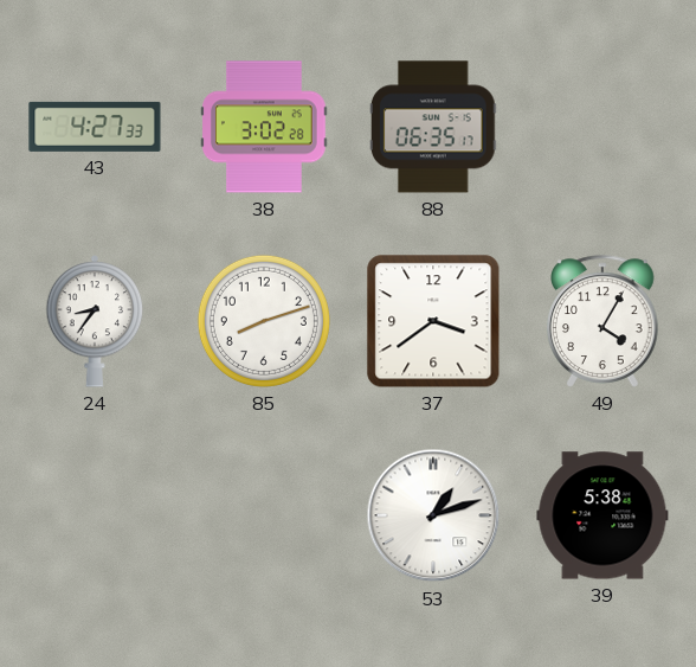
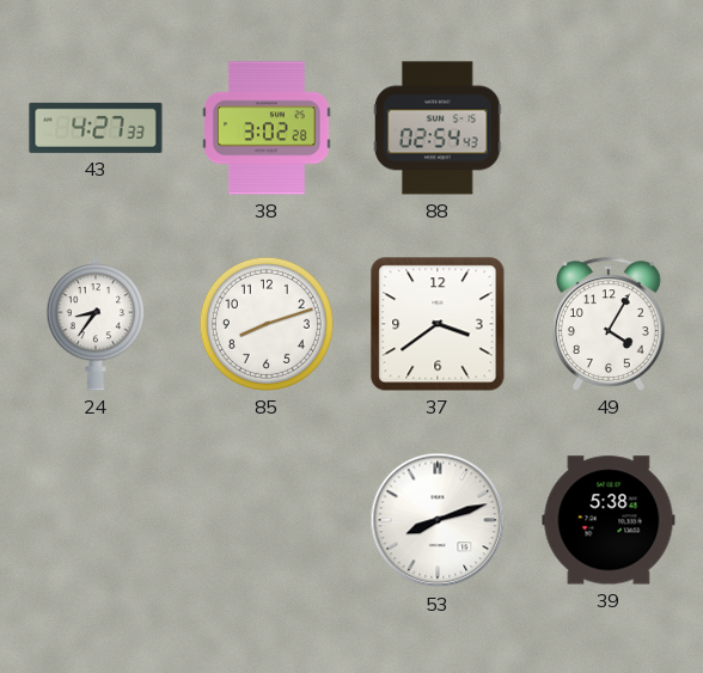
88: 06:35 -> 02:54
53: 1:12 -> 8:12
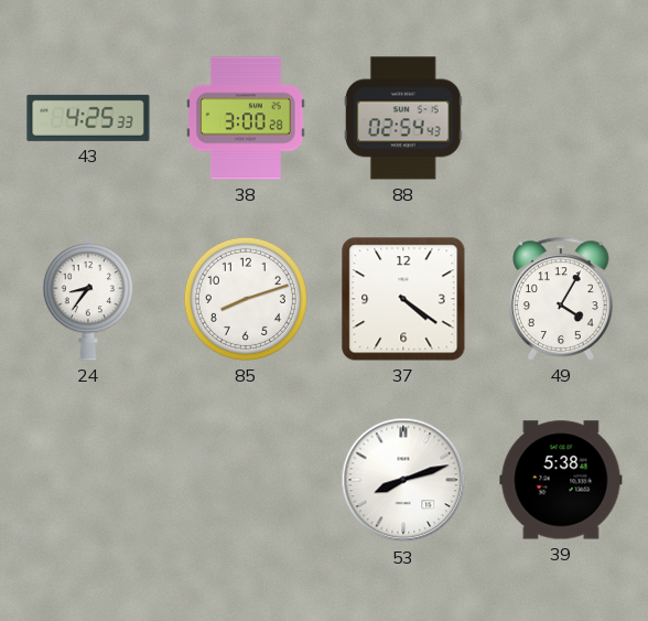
43: 4:27 -> 4:25
38: 3:02 -> 3:00
37: 3:39 -> 4:21
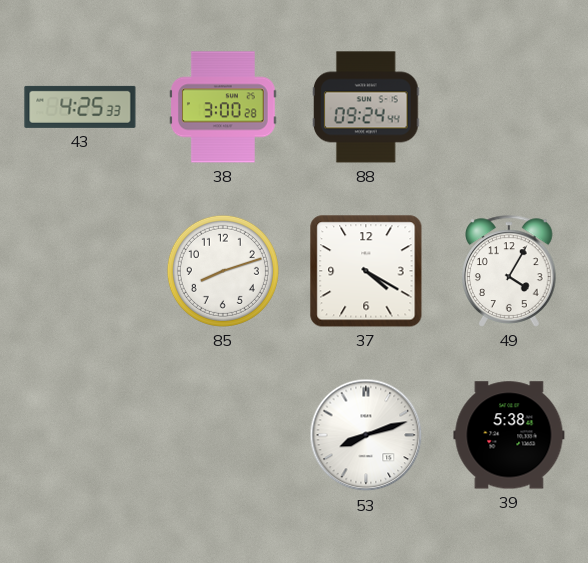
88: 02:54 -> 09:24
24: 8:36 -> none
37: 4:21 -> 4:20
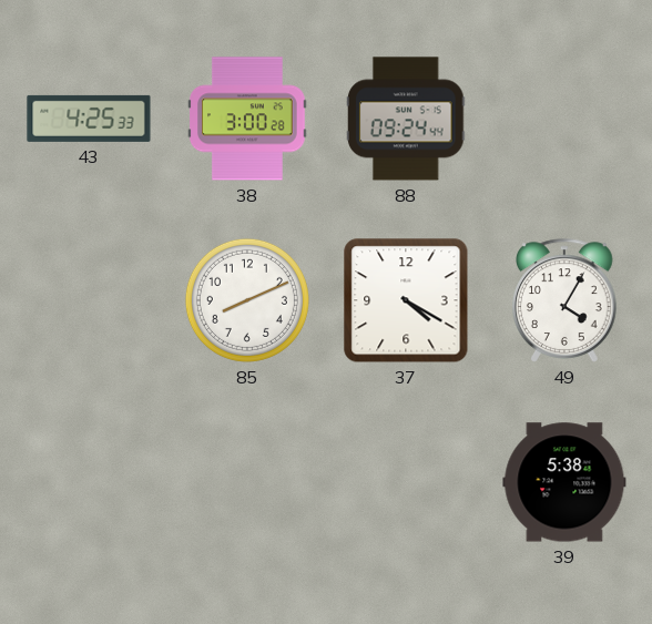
85: 8:12 -> 8:11
53: 8:12 -> none
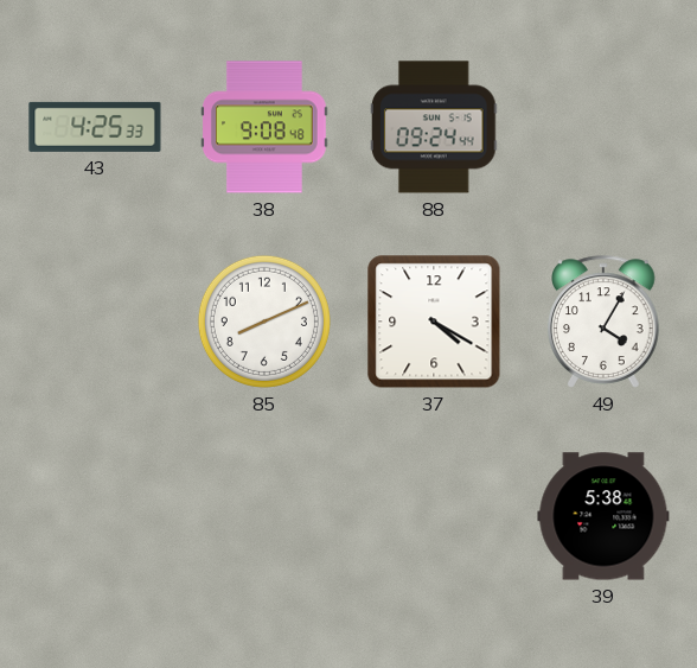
38: 3:00 -> 9:08
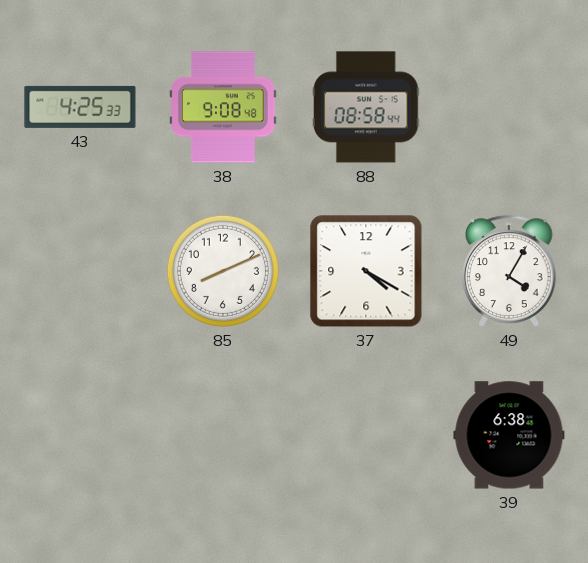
88: 09:24 -> 08:58
39: 5:38 -> 6:38
